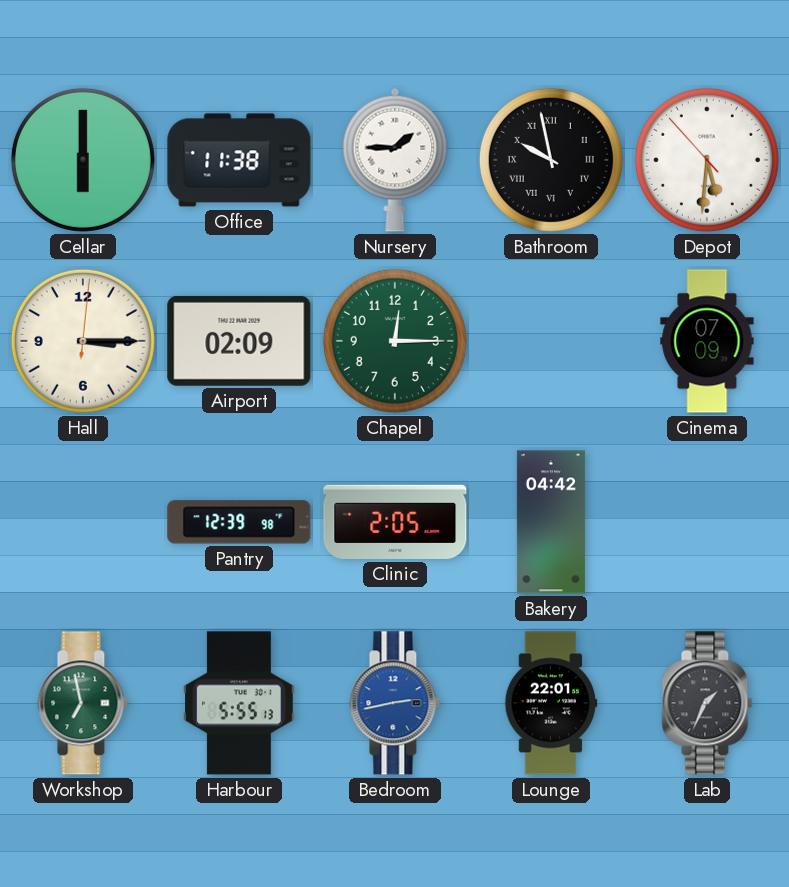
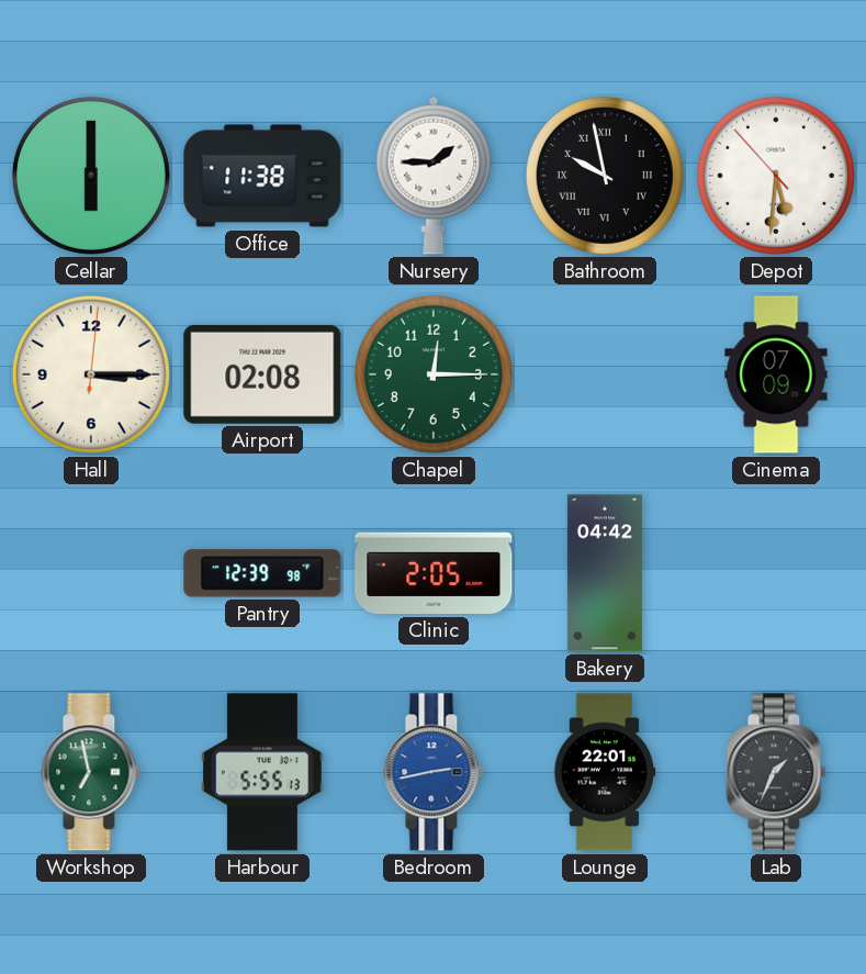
Airport: 02:09 -> 02:08
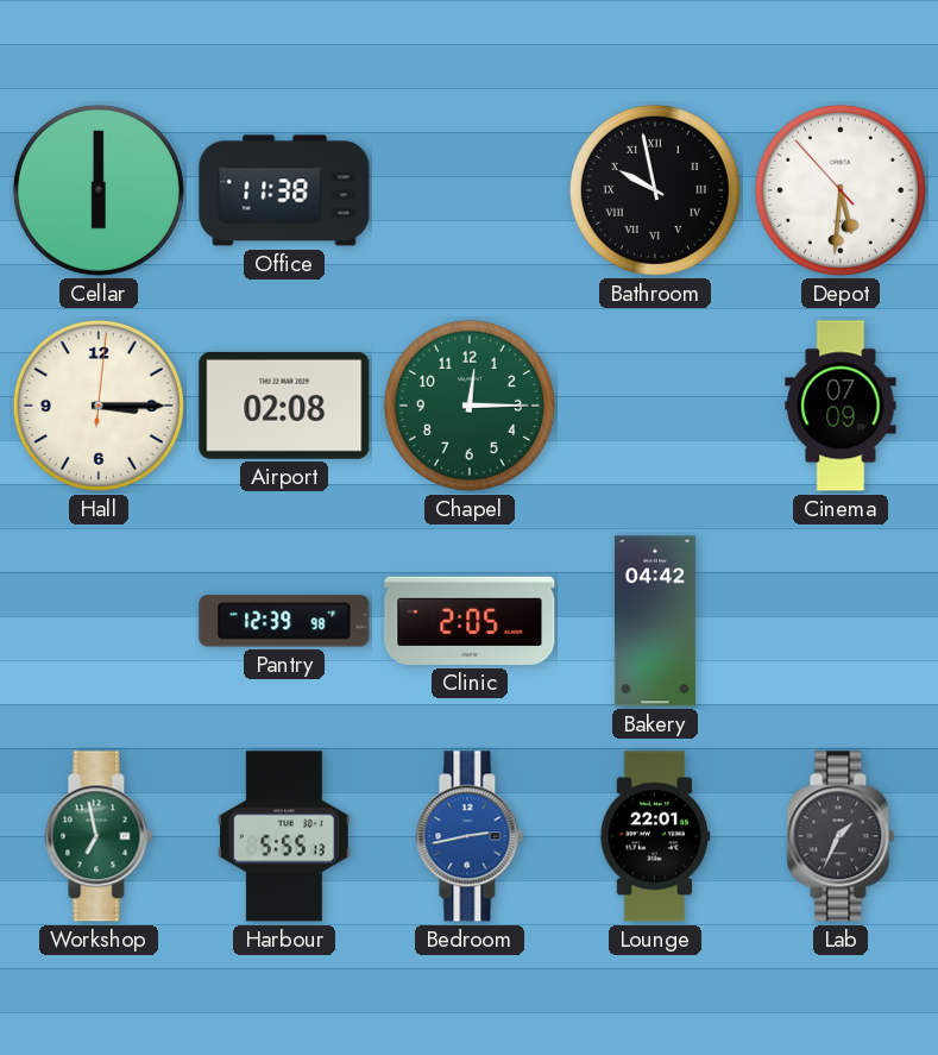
Nursery: 1:45 -> none
